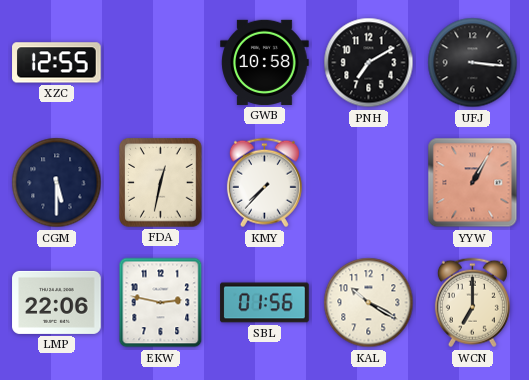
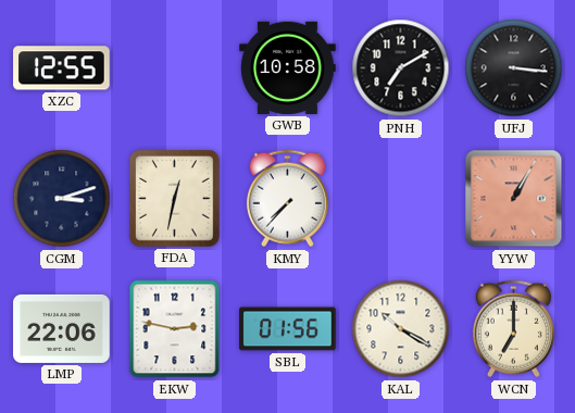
CGM: 5:30 -> 3:12
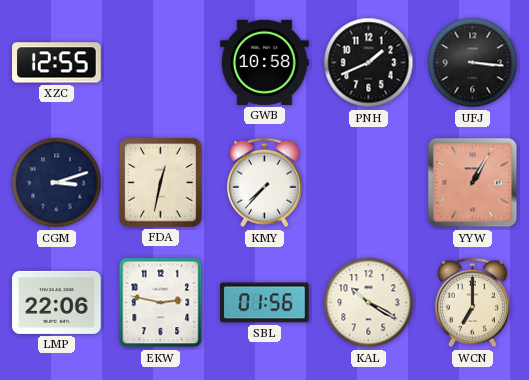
PNH: 7:10 -> 1:41
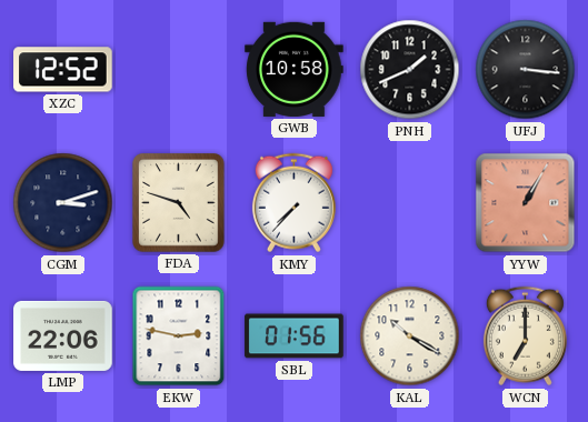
XZC: 12:55 -> 12:52
FDA: 12:32 -> 4:48
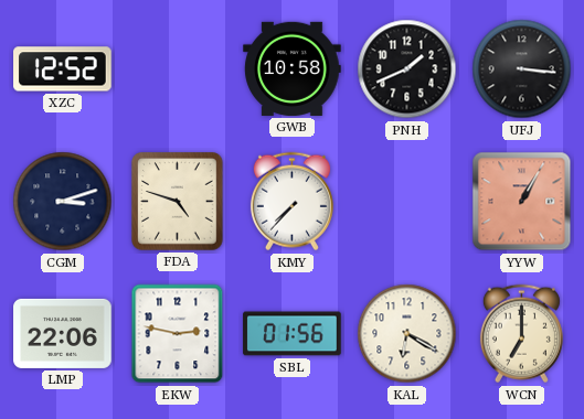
KAL: 10:20 -> 6:20
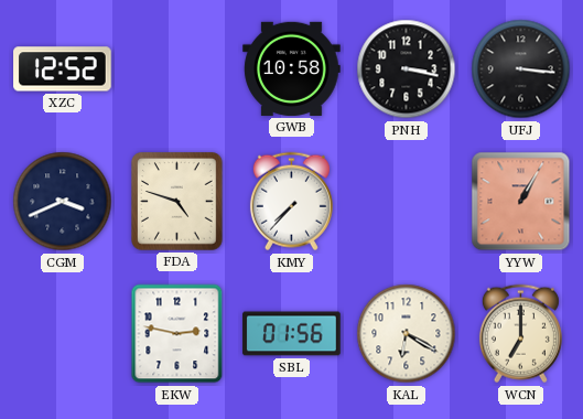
PNH: 1:41 -> 3:17
CGM: 3:12 -> 3:41
LMP: 22:06 -> none
